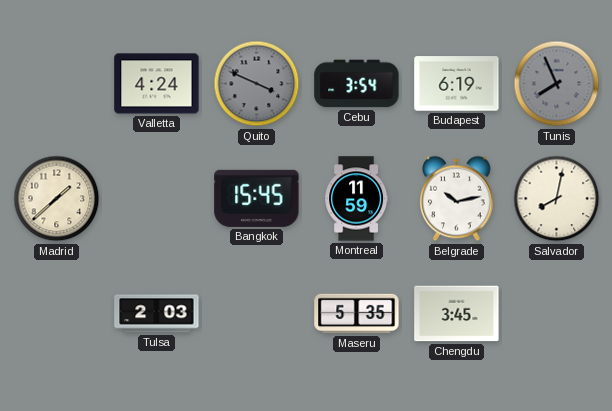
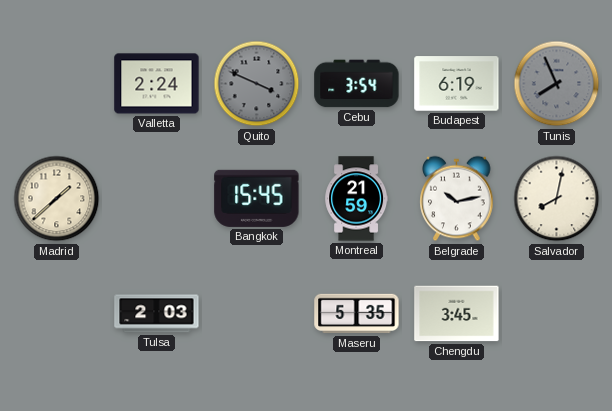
Valletta: 4:24 -> 2:24
Montreal: 11:59 -> 21:59
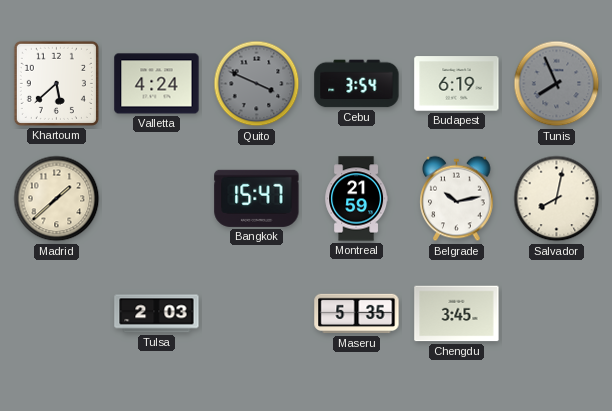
Khartoum: none -> 5:38
Valletta: 2:24 -> 4:24
Bangkok: 15:45 -> 15:47
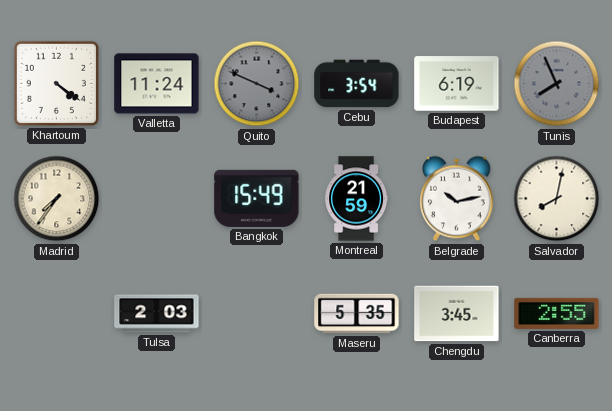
Khartoum: 5:38 -> 4:21
Valletta: 4:24 -> 11:24
Madrid: 1:38 -> 7:36
Bangkok: 15:47 -> 15:49
Canberra: none -> 2:55
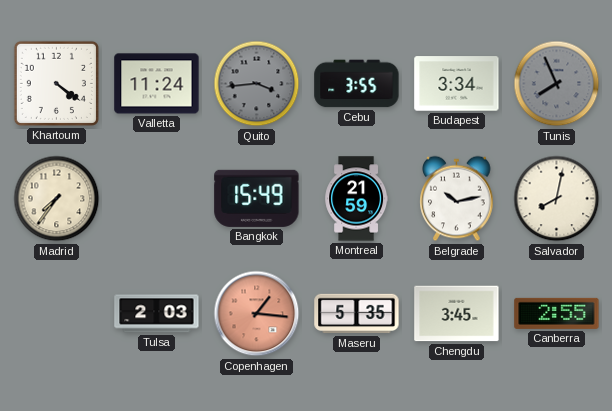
Quito: 3:49 -> 3:44
Cebu: 3:54 -> 3:55
Budapest: 6:19 -> 3:34
Copenhagen: none -> 1:16
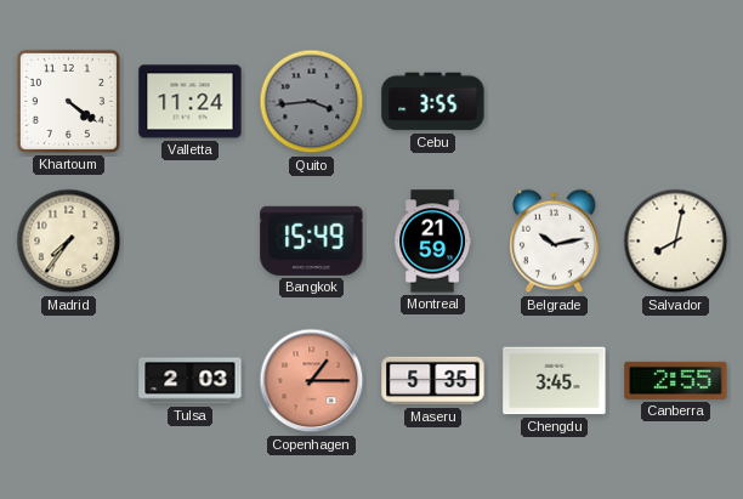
Budapest: 3:34 -> none
Tunis: 7:56 -> none
Copenhagen: 1:16 -> 1:15
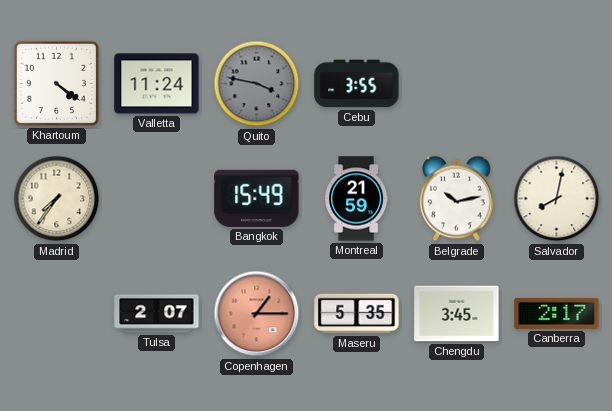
Quito: 3:44 -> 3:47
Tulsa: 2:03 -> 2:07
Canberra: 2:55 -> 2:17
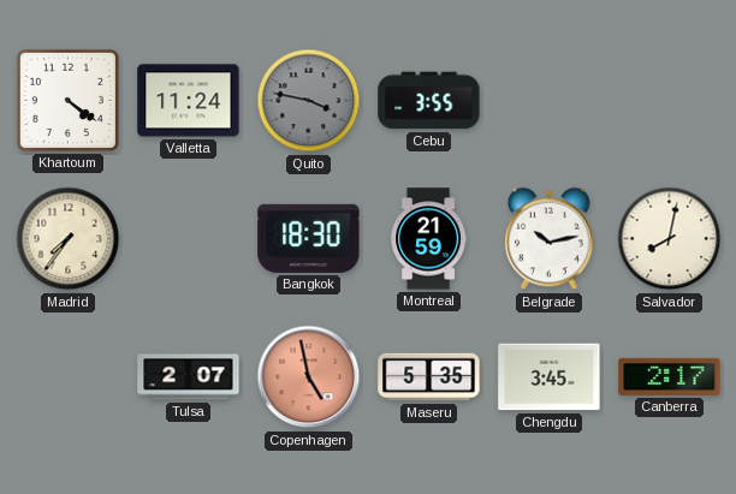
Bangkok: 15:49 -> 18:30
Copenhagen: 1:15 -> 4:58
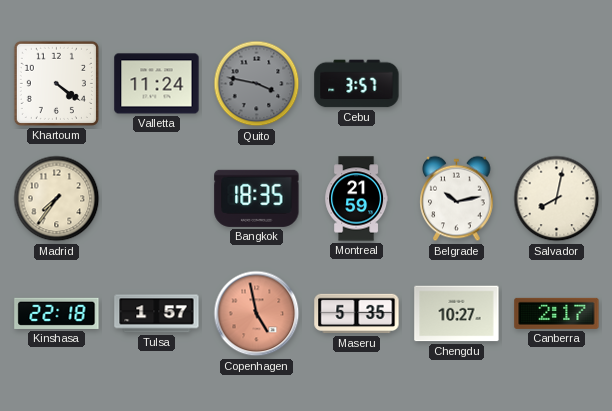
Cebu: 3:55 -> 3:57
Bangkok: 18:30 -> 18:35
Kinshasa: none -> 22:18
Tulsa: 2:07 -> 1:57
Chengdu: 3:45 -> 10:27
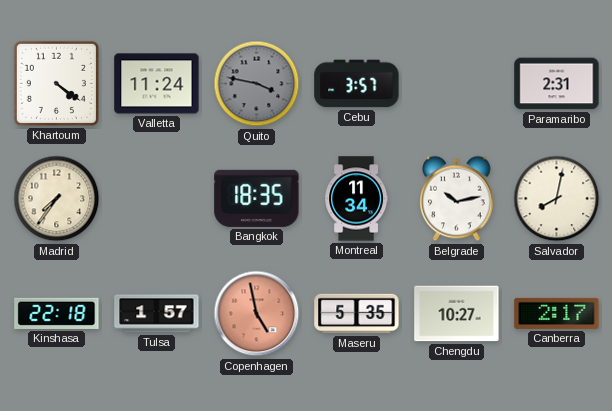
Paramaribo: none -> 2:31
Montreal: 21:59 -> 11:34
